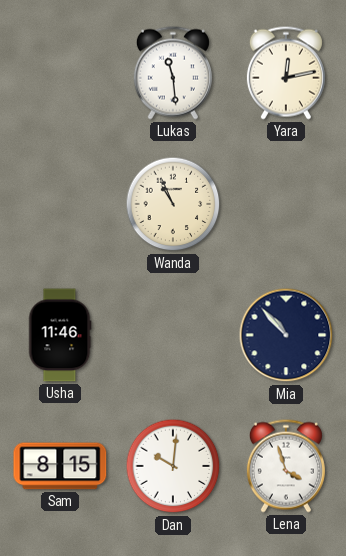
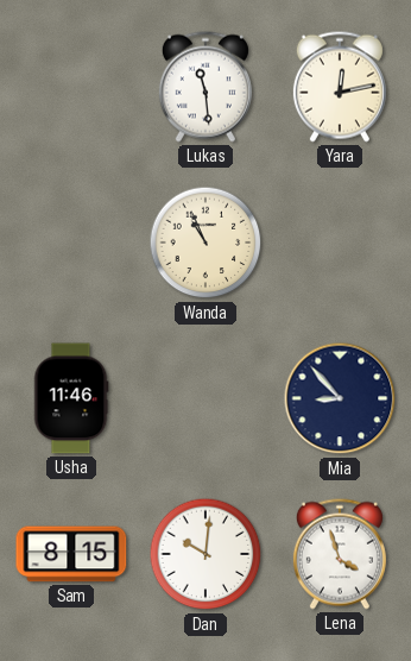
Mia: 10:53 -> 8:53
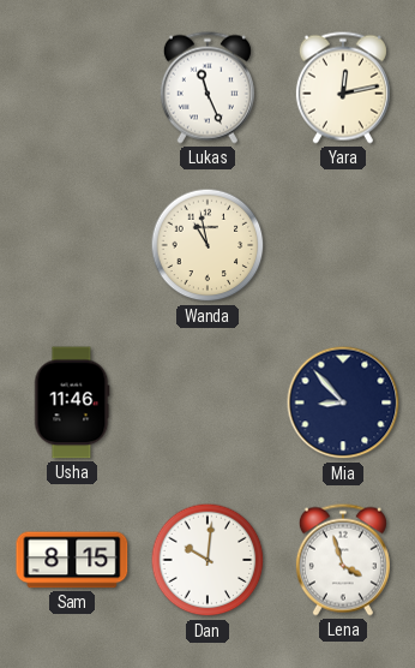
Lukas: 11:29 -> 11:26
Wanda: 10:56 -> 10:58
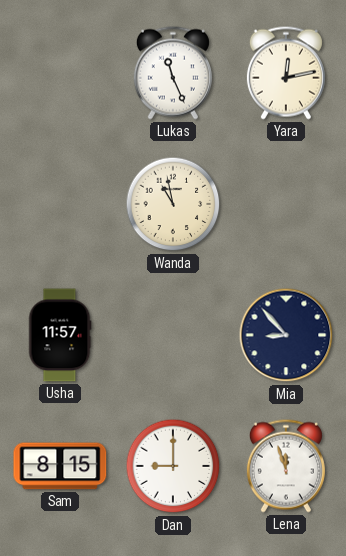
Usha: 11:46 -> 11:57
Dan: 10:01 -> 9:00
Lena: 3:57 -> 11:57
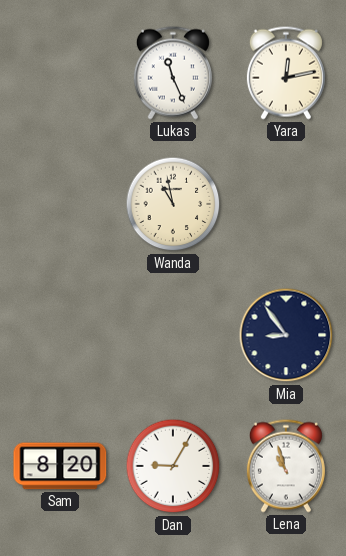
Usha: 11:57 -> none
Mia: 8:53 -> 8:54
Sam: 8:15 -> 8:20
Dan: 9:00 -> 9:05
Lena: 11:57 -> 10:57
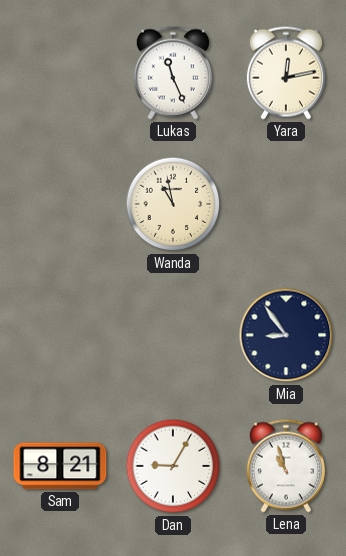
Sam: 8:20 -> 8:21
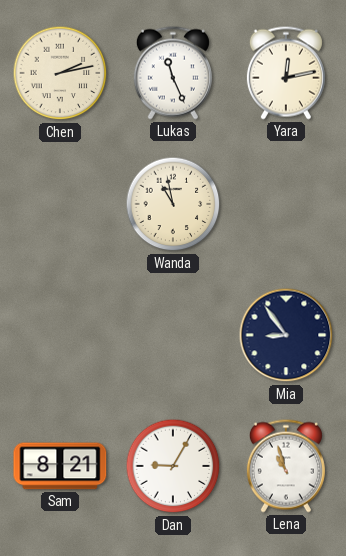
Chen: none -> 2:13
